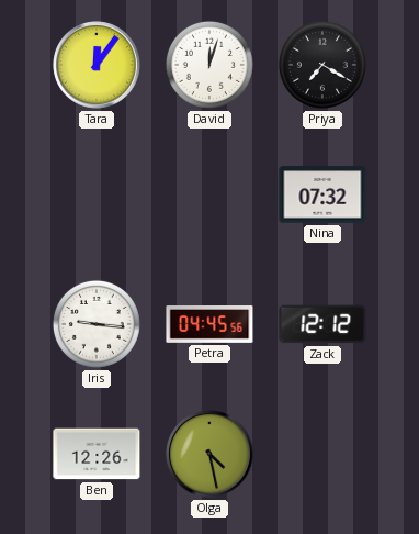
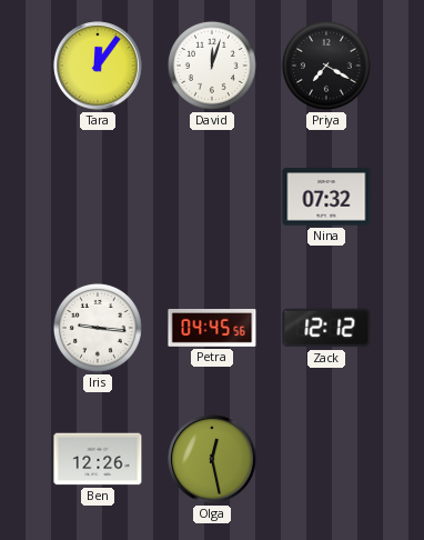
Olga: 4:28 -> 12:28
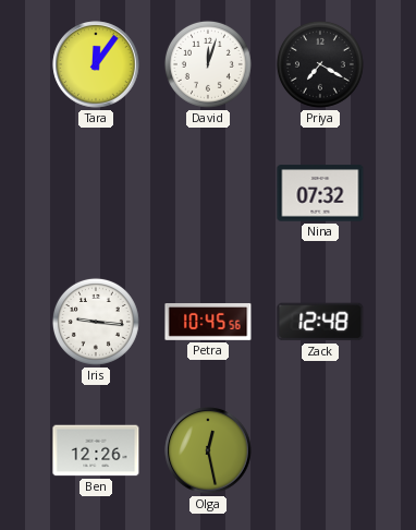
Petra: 04:45 -> 10:45
Zack: 12:12 -> 12:48
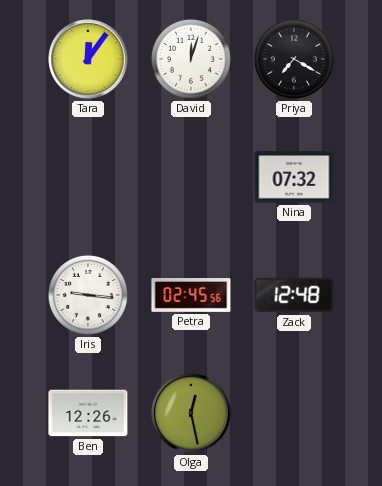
Petra: 10:45 -> 02:45
